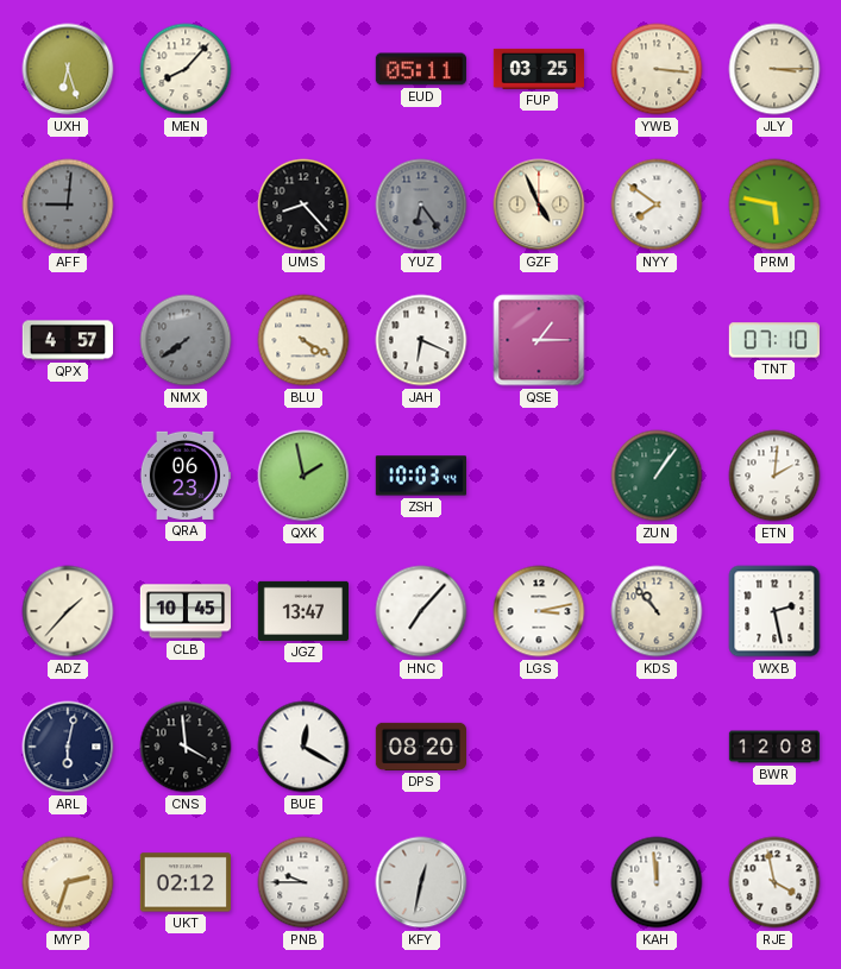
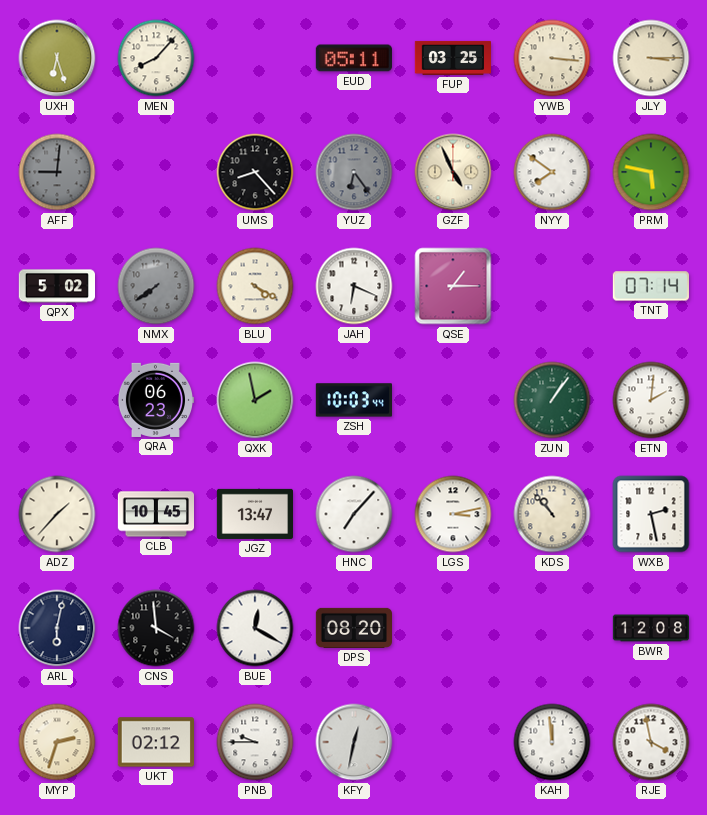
QPX: 4:57 -> 5:02
TNT: 07:10 -> 07:14
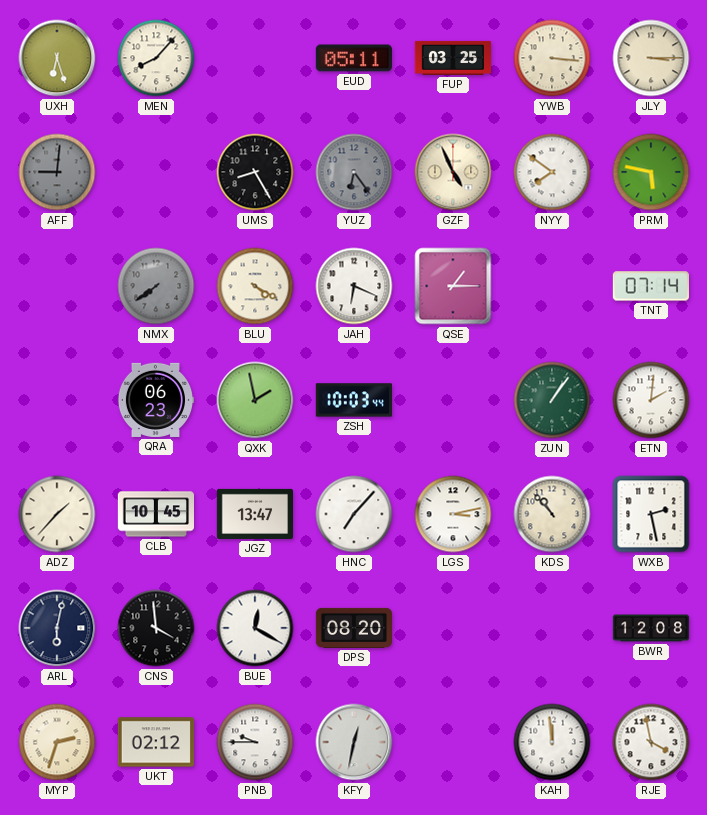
UMS: 8:23 -> 8:25
QPX: 5:02 -> none
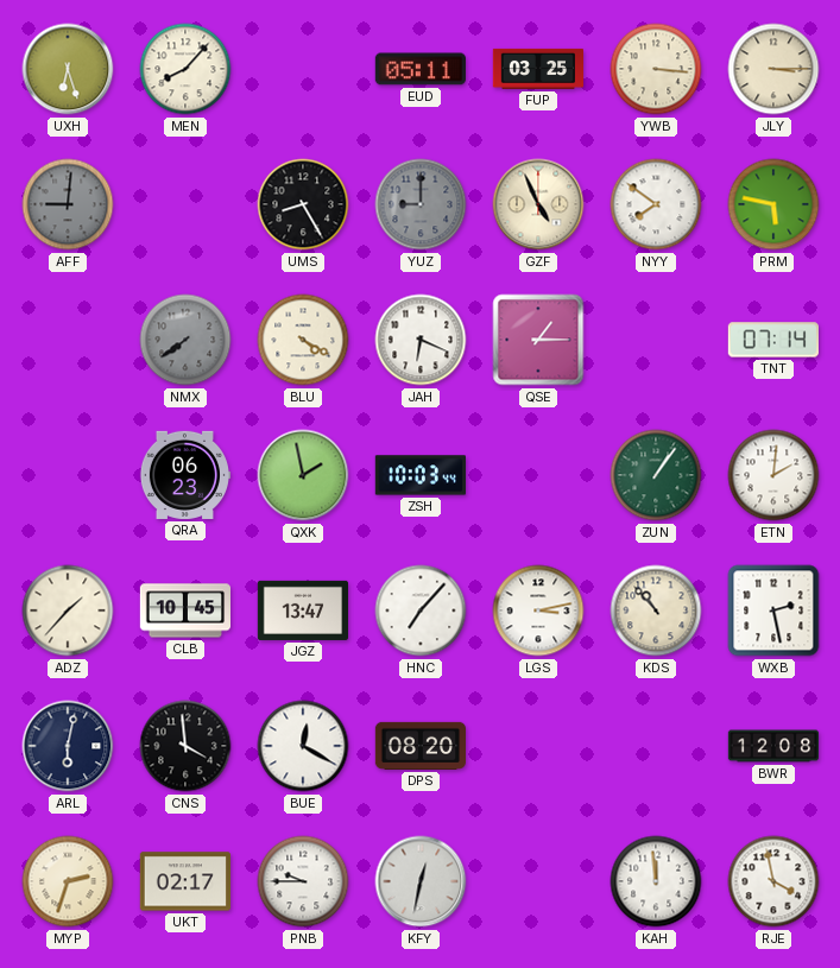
YUZ: 6:24 -> 9:00
UKT: 02:12 -> 02:17
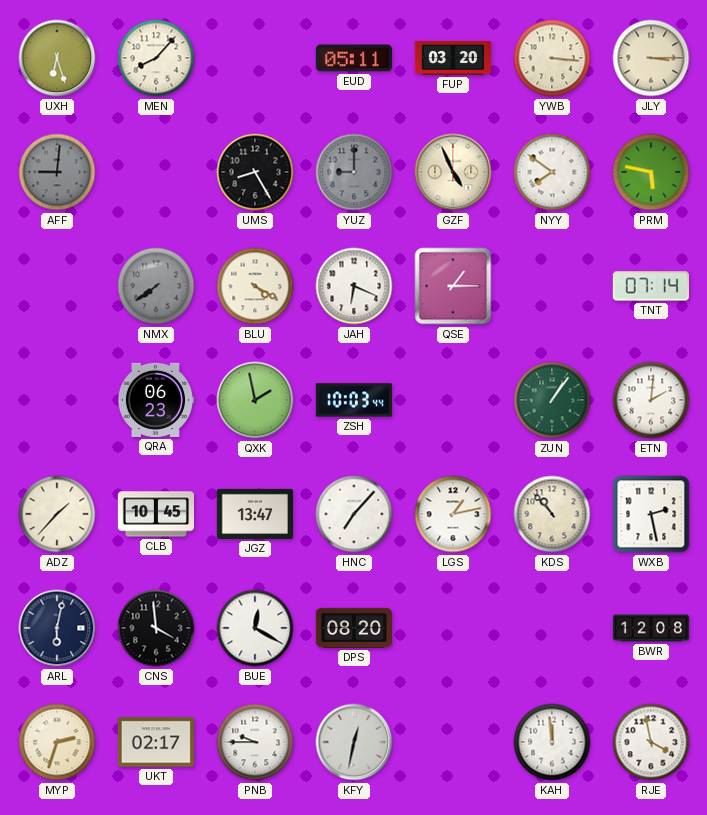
FUP: 03:25 -> 03:20
LGS: 3:13 -> 1:13
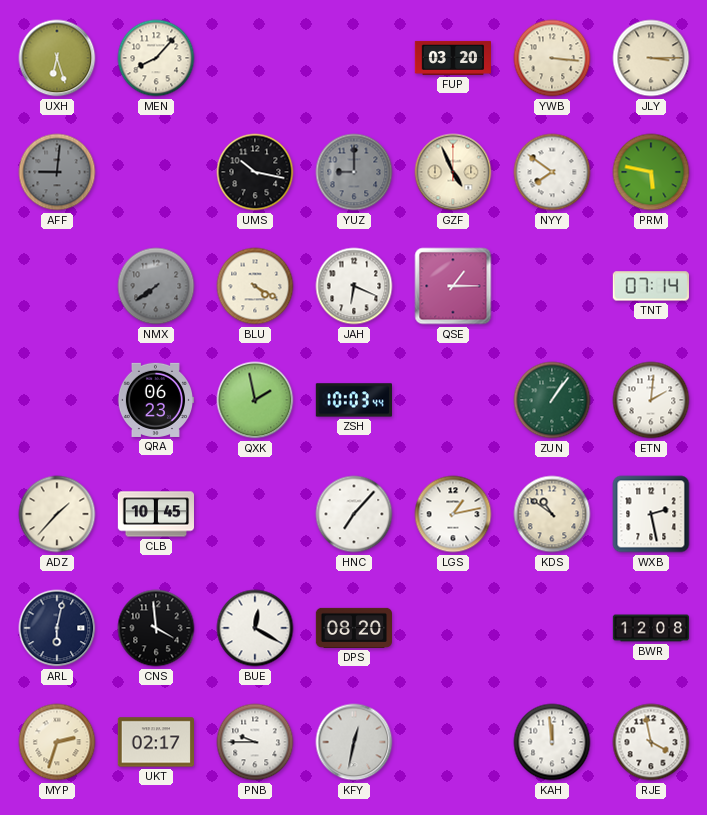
EUD: 05:11 -> none
UMS: 8:25 -> 10:17
JGZ: 13:47 -> none
KDS: 10:53 -> 10:51
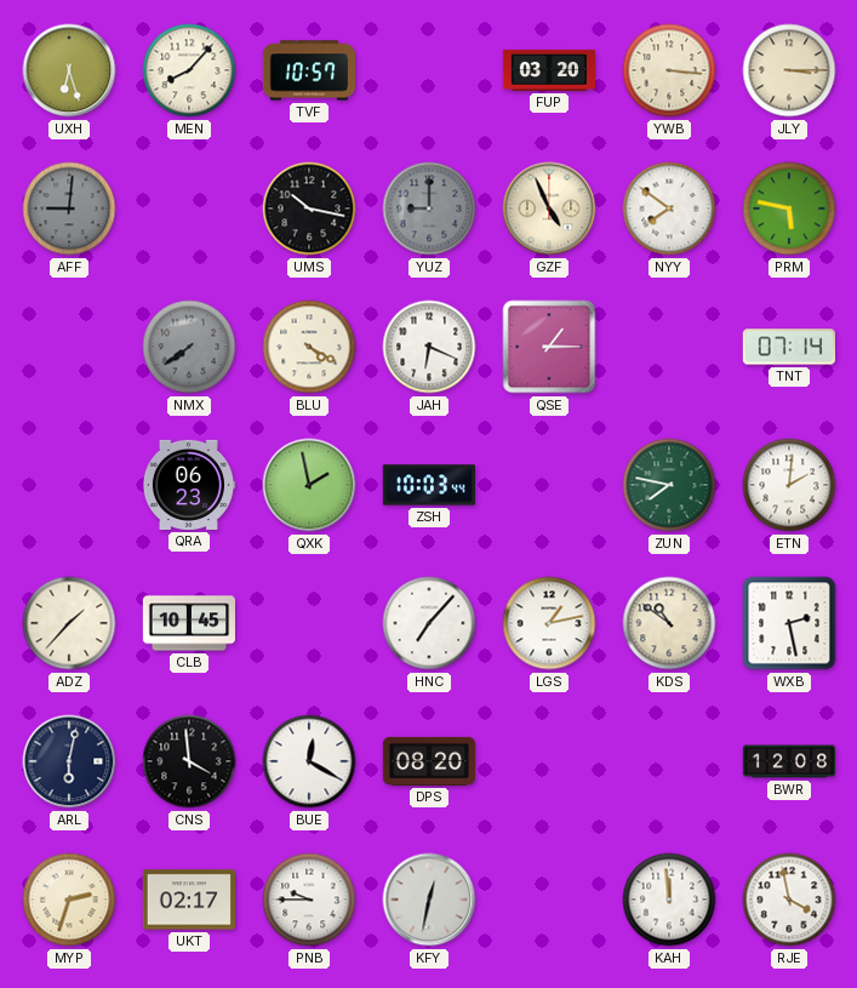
TVF: none -> 10:57
ZUN: 1:06 -> 7:47
